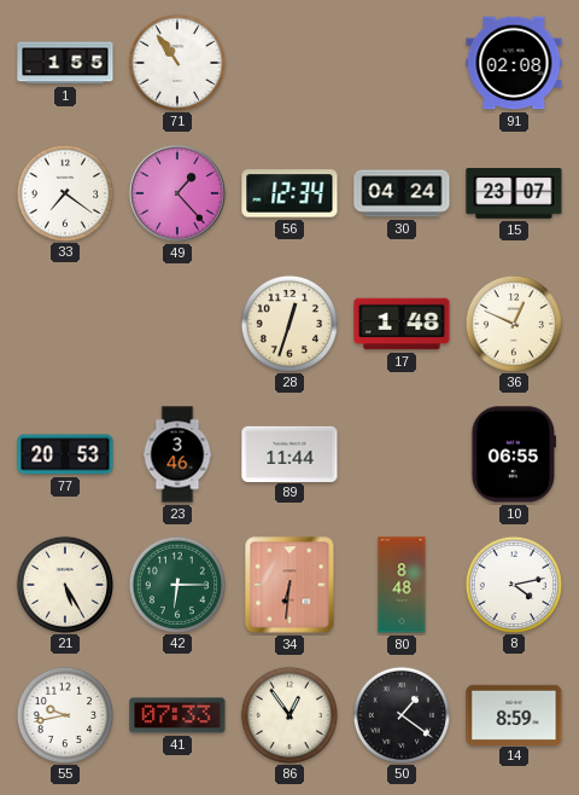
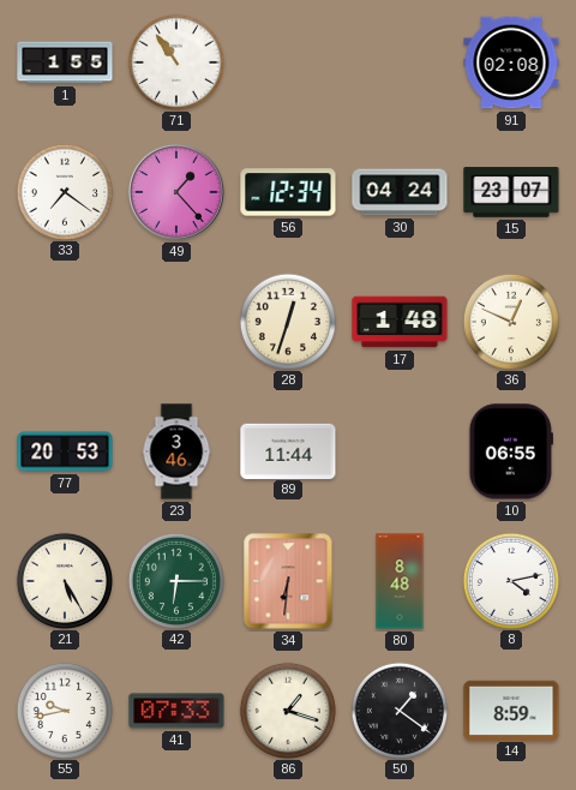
86: 12:54 -> 1:18
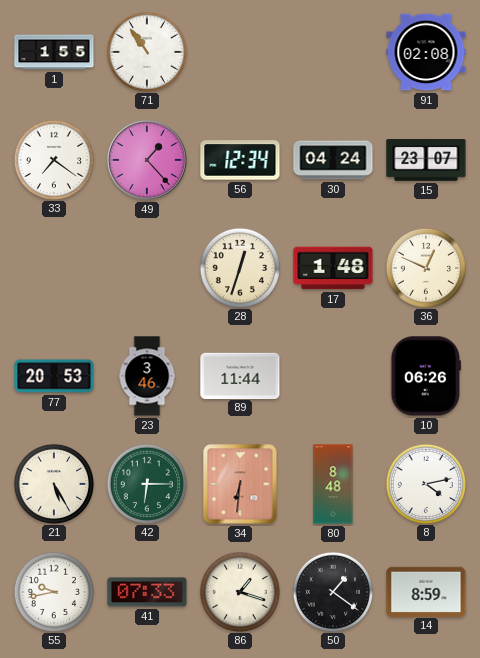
10: 06:55 -> 06:26
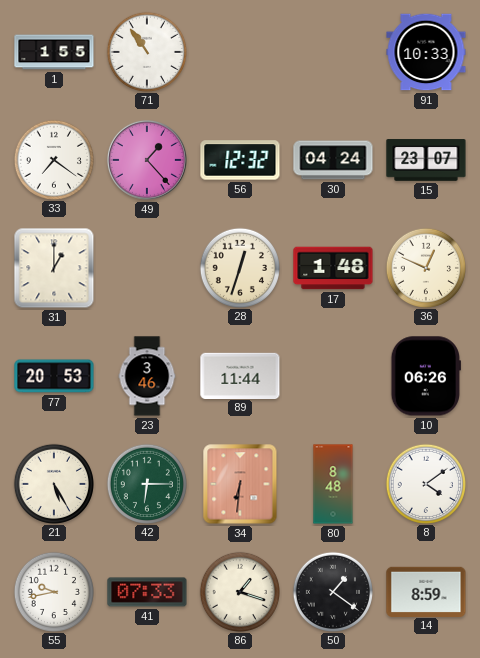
91: 02:08 -> 10:33
56: 12:34 -> 12:32
31: none -> 1:00
8: 4:13 -> 4:09
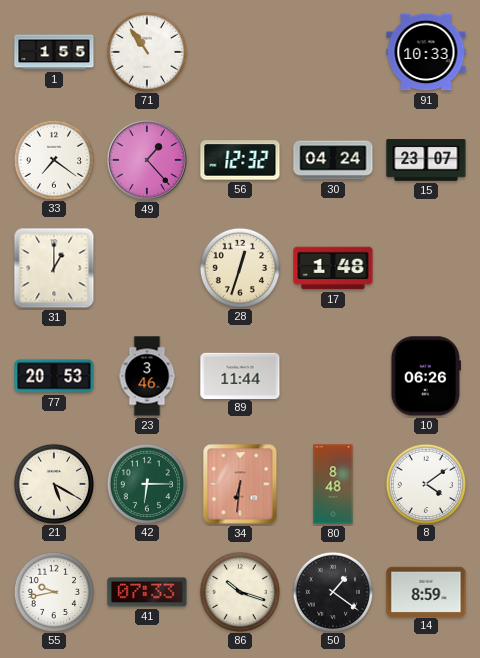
36: 12:49 -> none
21: 5:25 -> 5:20
86: 1:18 -> 10:18
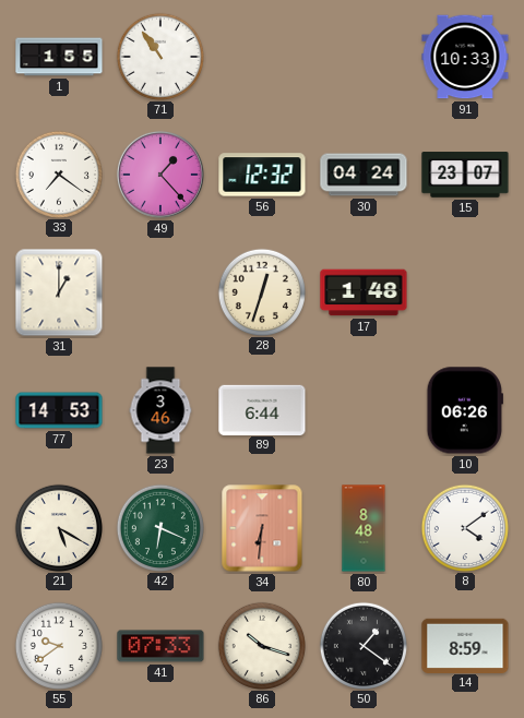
77: 20:53 -> 14:53
89: 11:44 -> 6:44
42: 6:15 -> 6:19
55: 9:43 -> 9:39
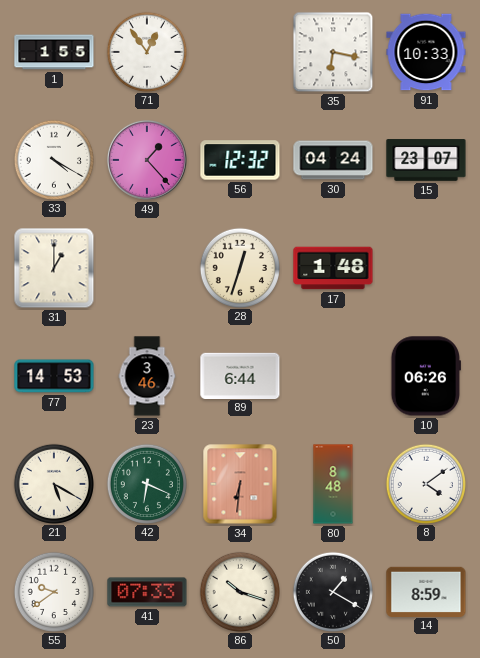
71: 10:54 -> 12:54
35: none -> 6:17
33: 7:21 -> 4:20
50: 1:21 -> 1:20
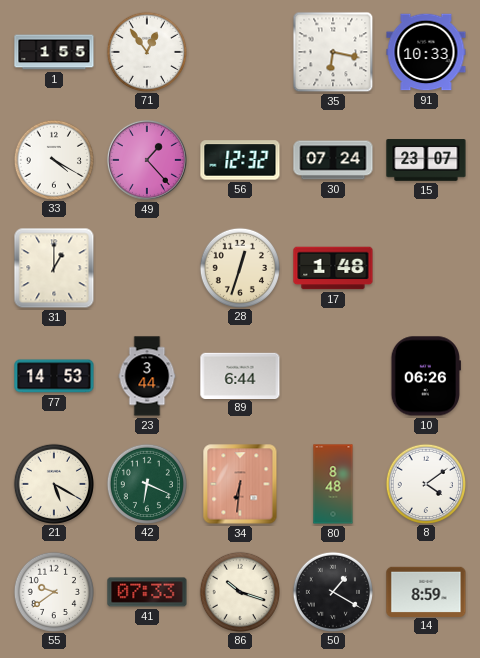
30: 04:24 -> 07:24
23: 3:46 -> 3:44
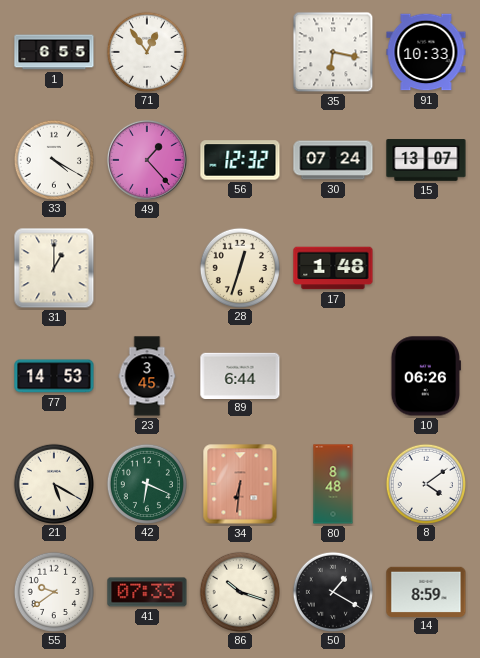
1: 1:55 -> 6:55
15: 23:07 -> 13:07
23: 3:44 -> 3:45
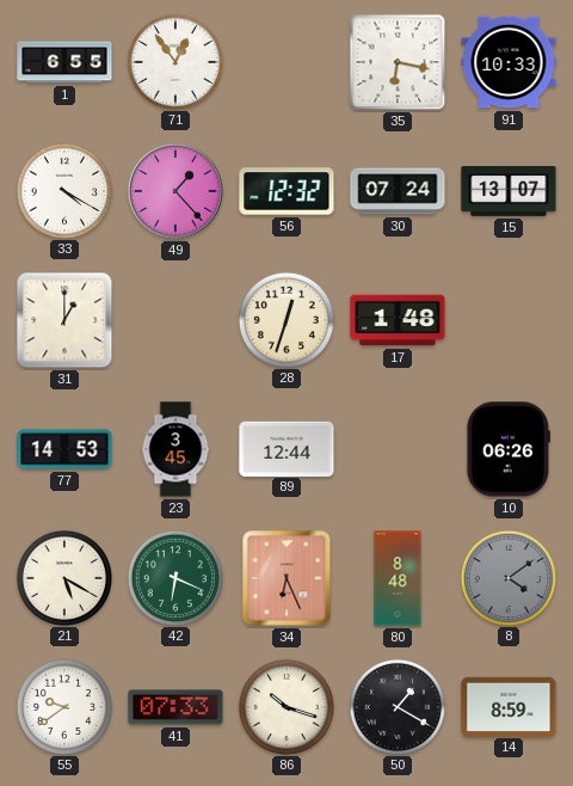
89: 6:44 -> 12:44
34: 6:31 -> 6:26
8 dial: white -> grey
